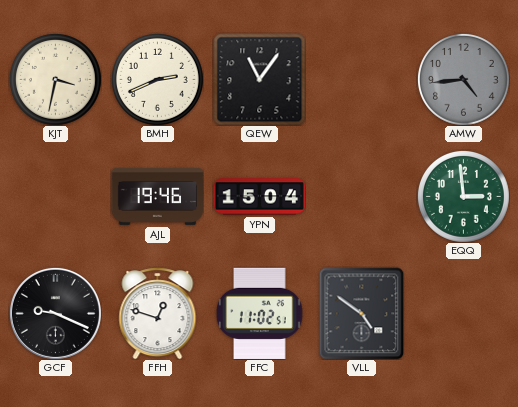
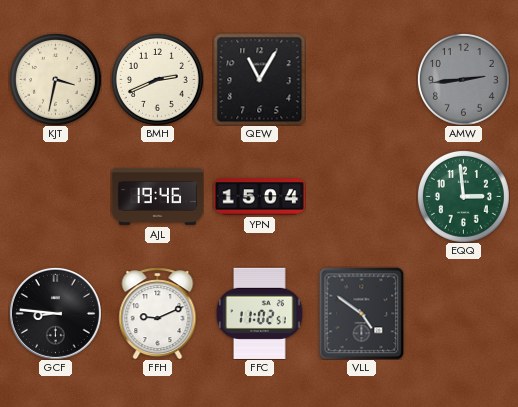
QEW: 11:06 -> 11:05
AMW: 4:44 -> 2:44
GCF: 9:19 -> 8:46
FFH: 12:48 -> 9:11
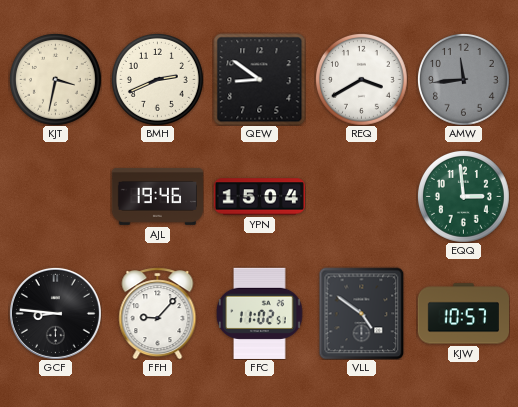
QEW: 11:05 -> 8:51
REQ: none -> 3:40
AMW: 2:44 -> 11:44
FFH: 9:11 -> 9:07
KJW: none -> 10:57
